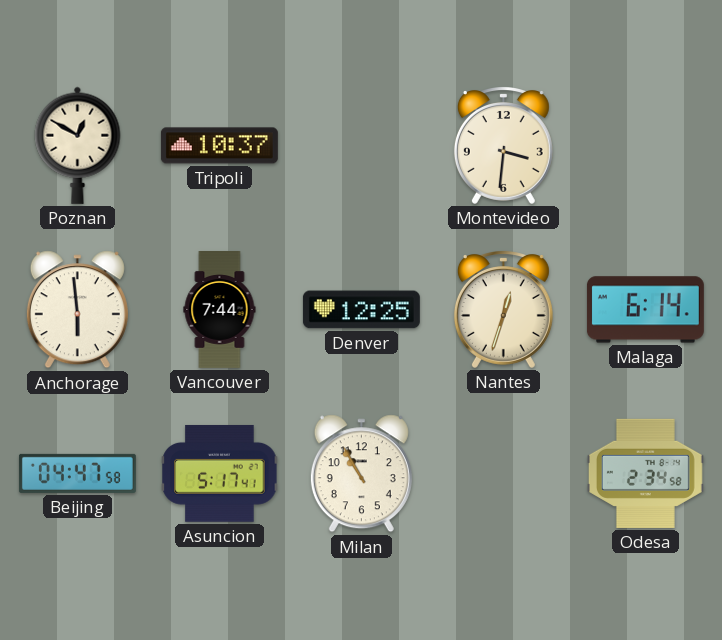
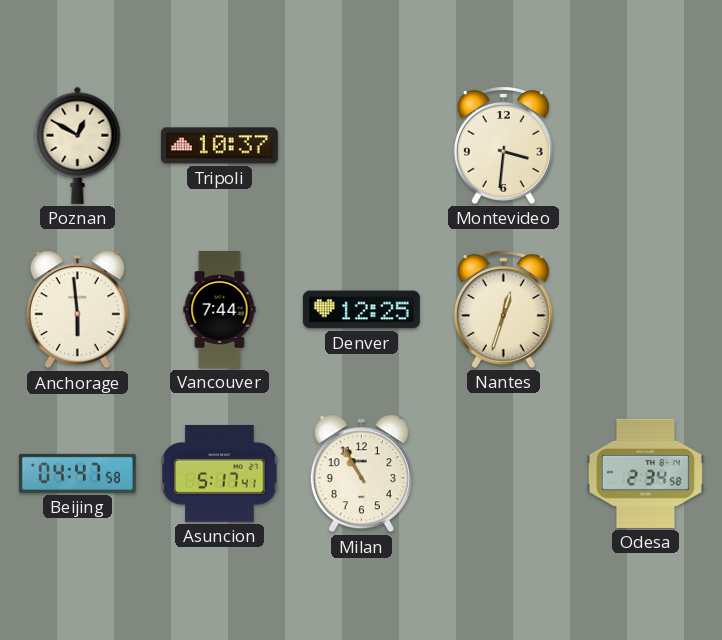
Malaga: 6:14 -> none
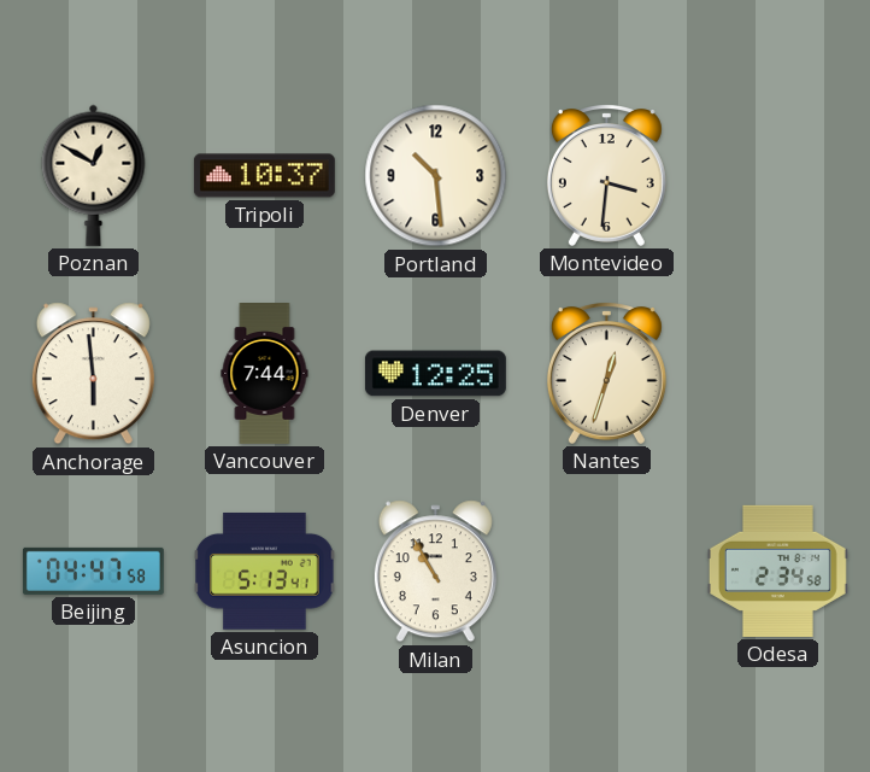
Portland: none -> 10:29
Asuncion: 5:17 -> 5:13
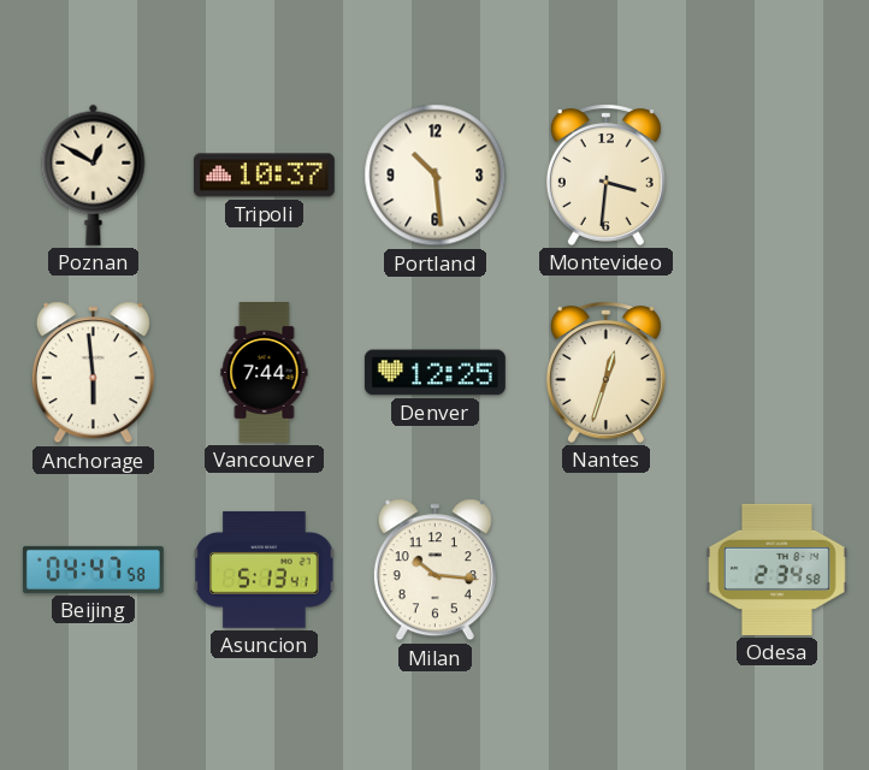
Milan: 10:55 -> 10:16
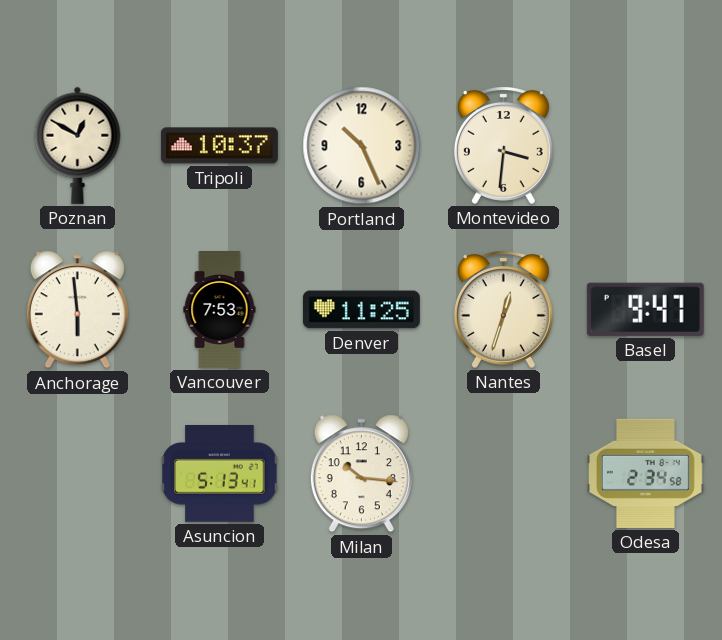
Portland: 10:29 -> 10:26
Vancouver: 7:44 -> 7:53
Denver: 12:25 -> 11:25
Basel: none -> 9:47
Beijing: 04:47 -> none
